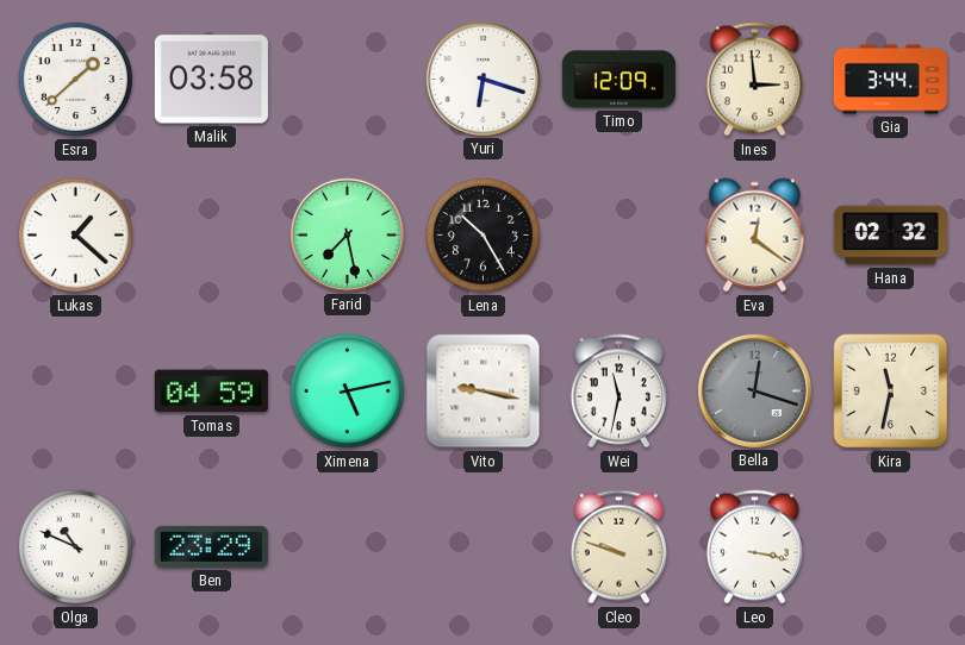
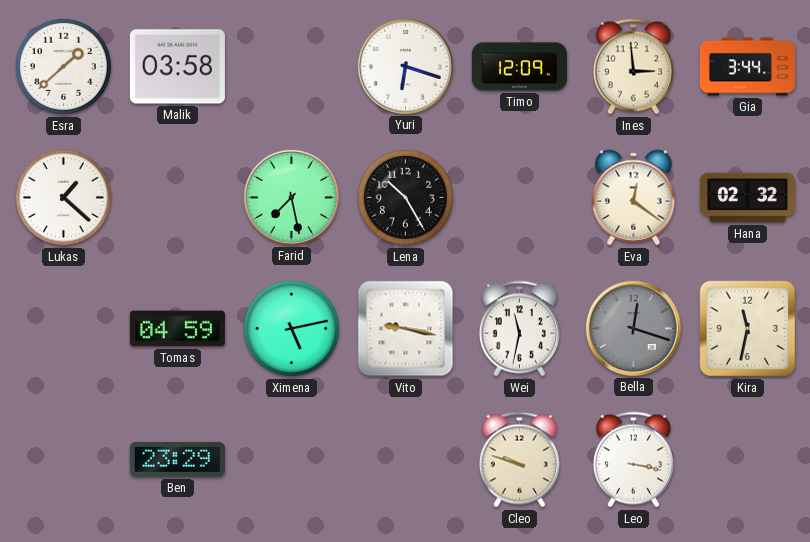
Olga: 10:49 -> none
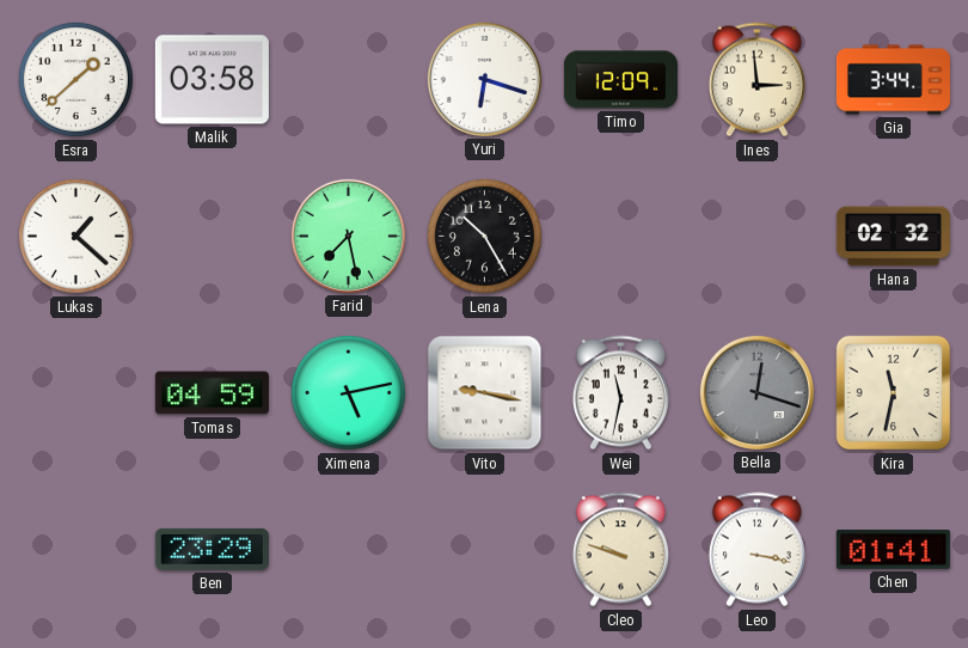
Eva: 12:21 -> none
Chen: none -> 01:41
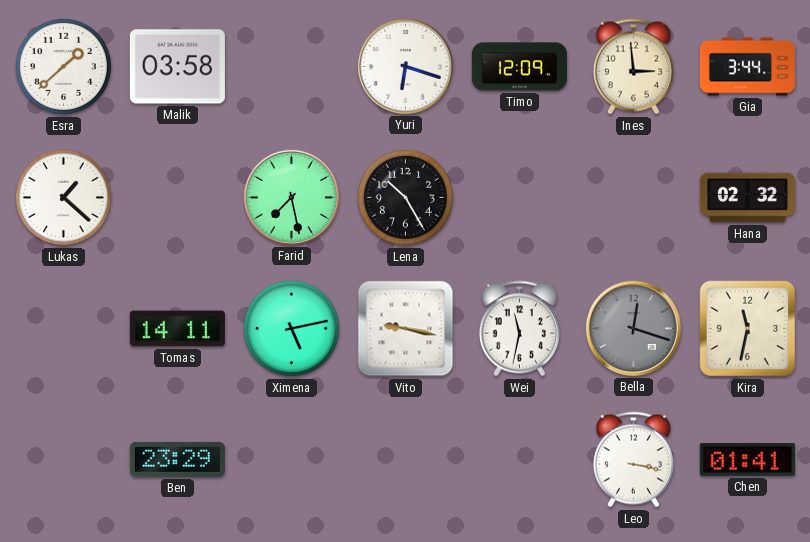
Tomas: 04:59 -> 14:11
Cleo: 9:48 -> none
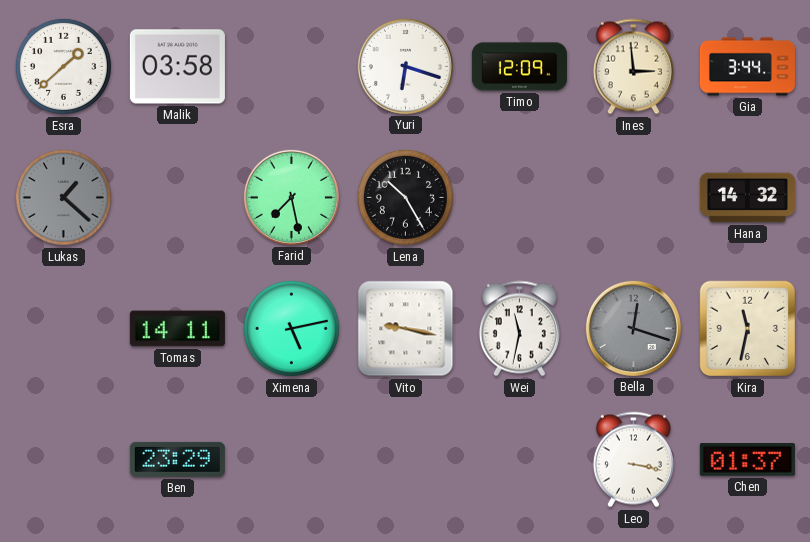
Lukas dial: white -> grey
Hana: 02:32 -> 14:32
Chen: 01:41 -> 01:37
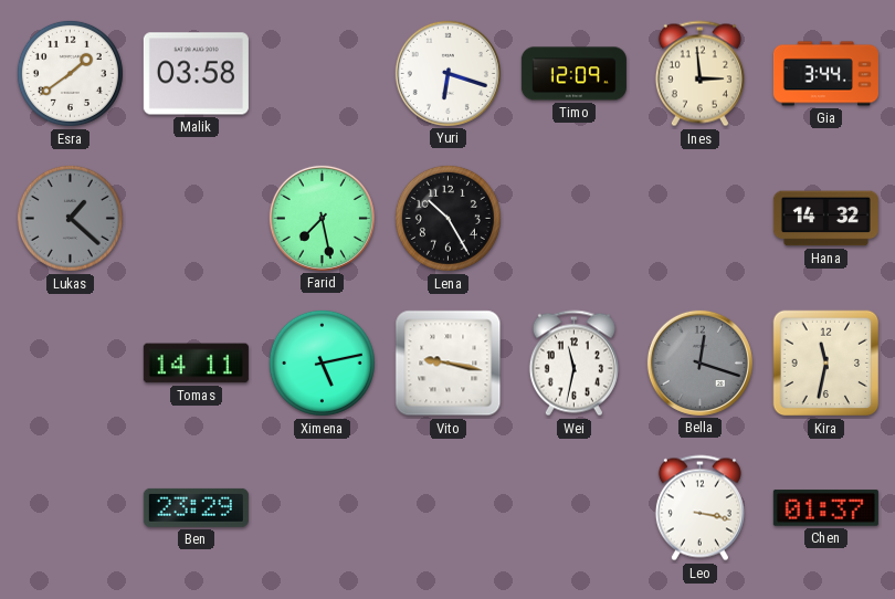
Esra: 1:38 -> 1:39
